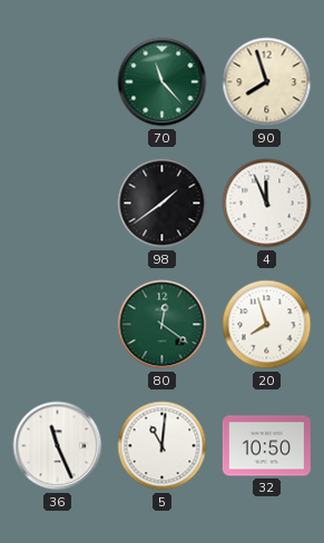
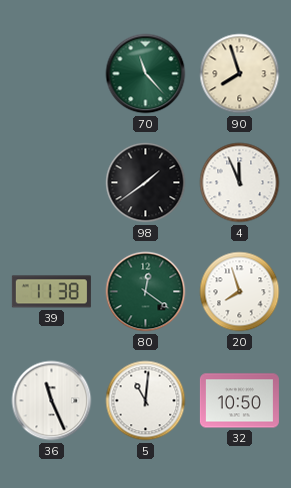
39: none -> 11:38
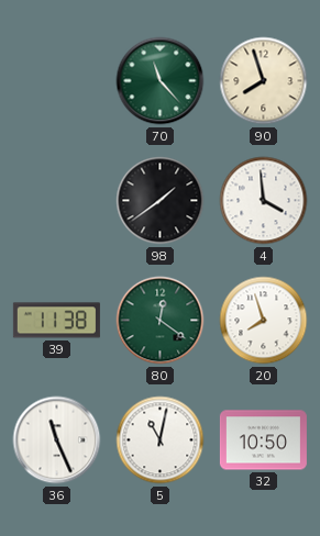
4: 11:56 -> 3:59
5: 11:01 -> 11:02
